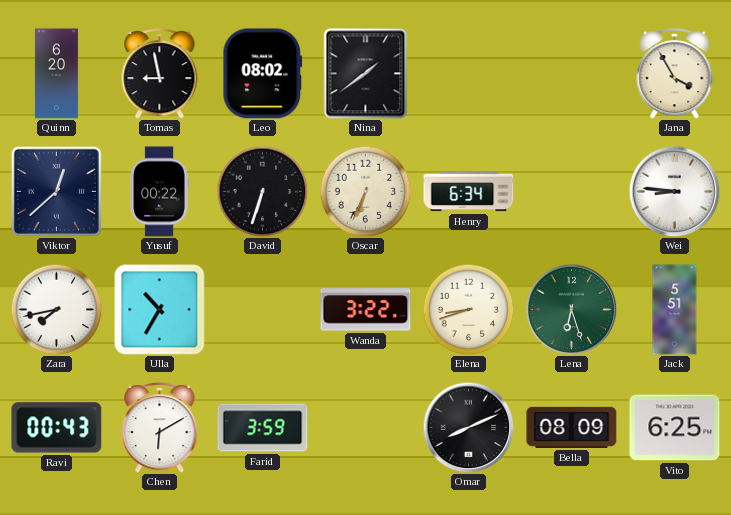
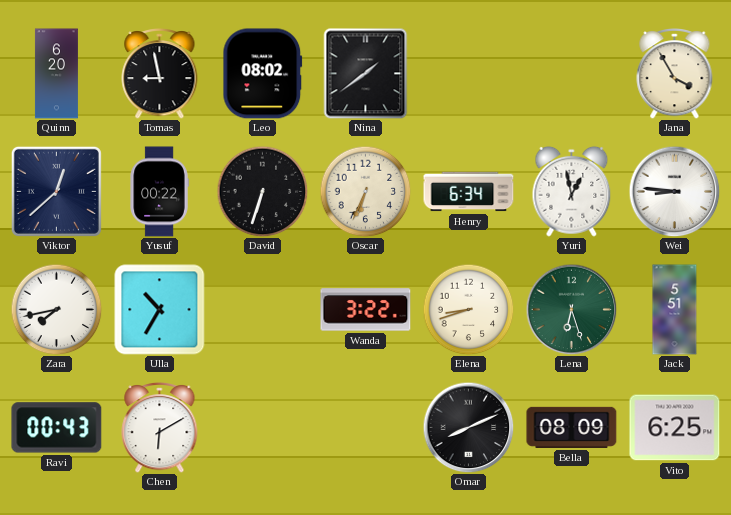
Yuri: none -> 12:58
Farid: 3:59 -> none
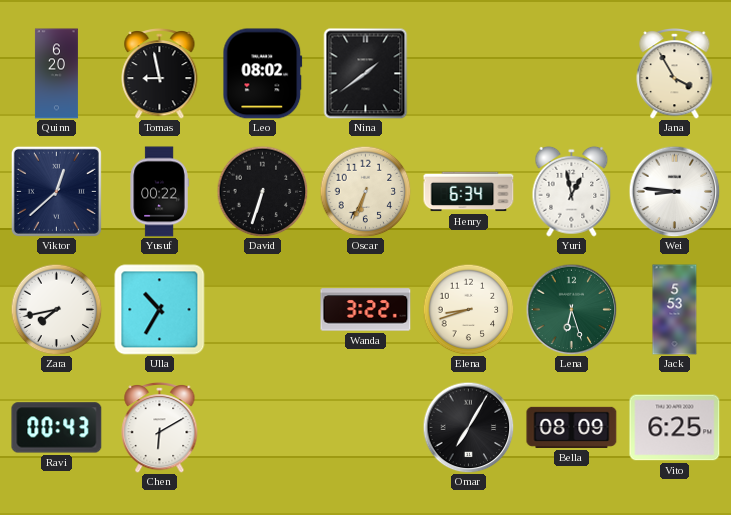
Jack: 5:51 -> 5:53
Omar: 8:11 -> 7:05
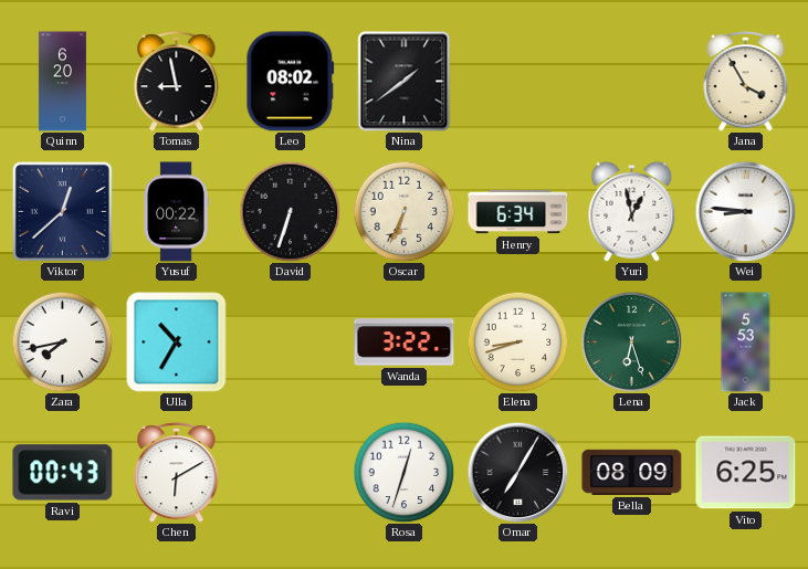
Rosa: none -> 12:33
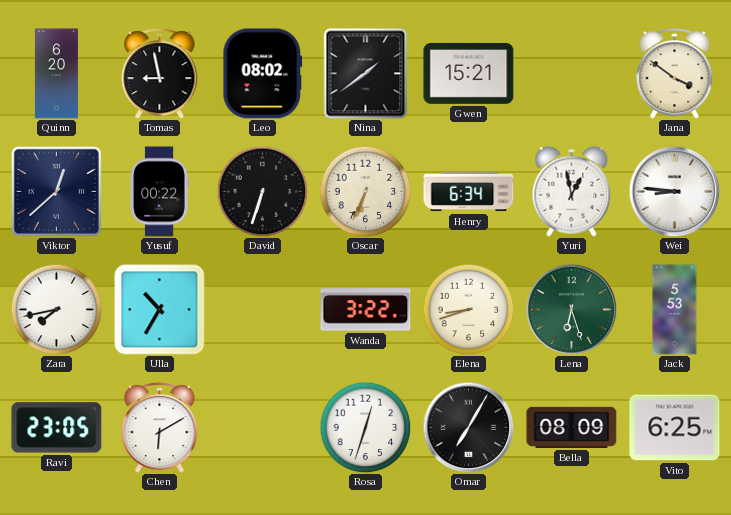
Gwen: none -> 15:21
Jana: 3:55 -> 3:51
Ravi: 00:43 -> 23:05
